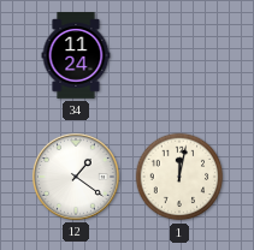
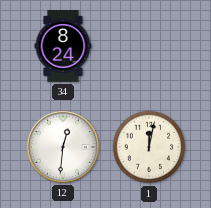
34: 11:24 -> 8:24
12: 1:21 -> 12:31
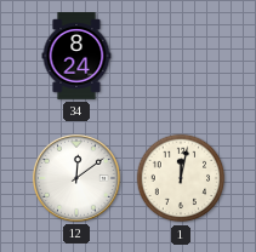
12: 12:31 -> 12:09
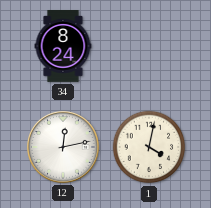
12: 12:09 -> 12:13
1: 12:02 -> 4:02
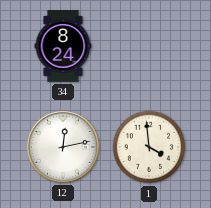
1: 4:02 -> 3:59
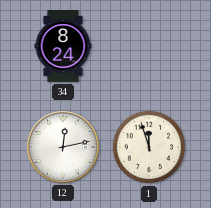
1: 3:59 -> 11:57
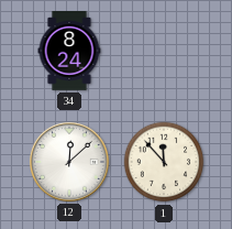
12: 12:13 -> 12:08
1: 11:57 -> 11:53
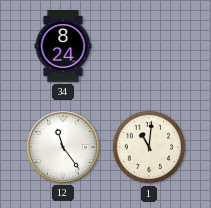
12: 12:08 -> 11:24
1: 11:53 -> 11:01
